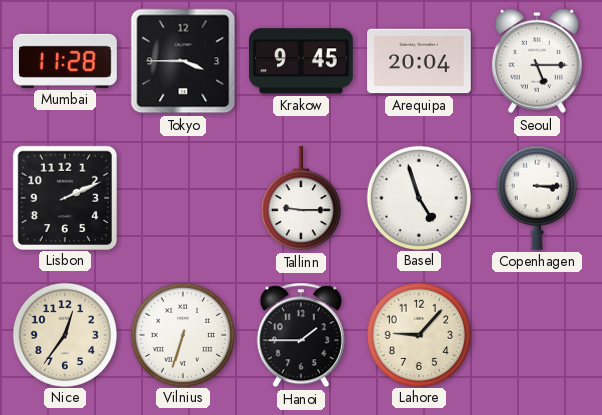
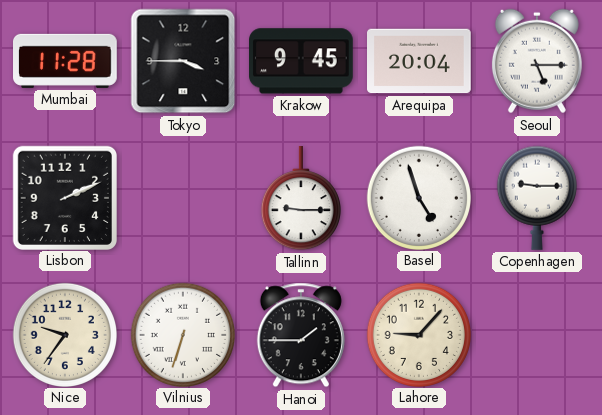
Copenhagen: 3:15 -> 9:15
Nice: 12:36 -> 9:36
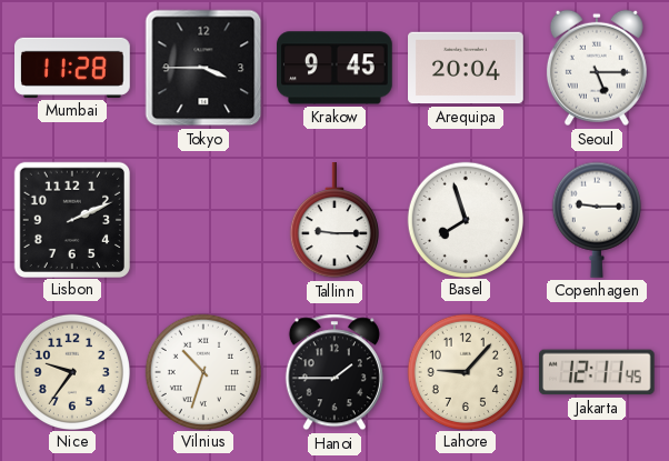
Basel: 4:57 -> 7:57
Vilnius: 6:33 -> 10:33
Jakarta: none -> 12:11
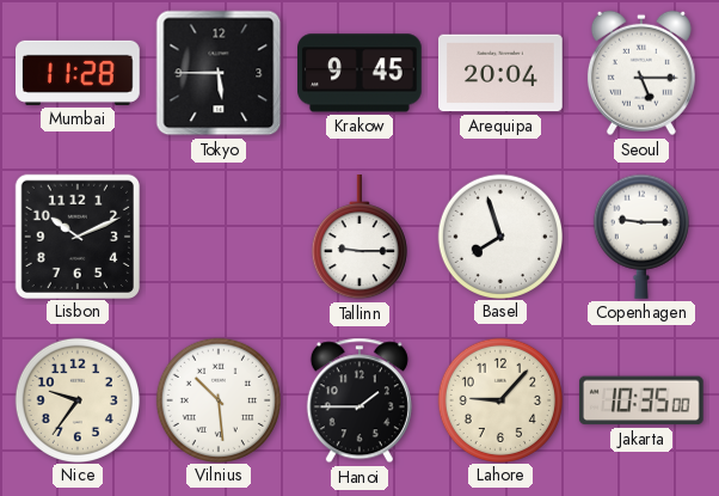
Tokyo: 3:45 -> 5:45
Lisbon: 2:11 -> 10:11
Vilnius: 10:33 -> 10:29
Jakarta: 12:11 -> 10:35
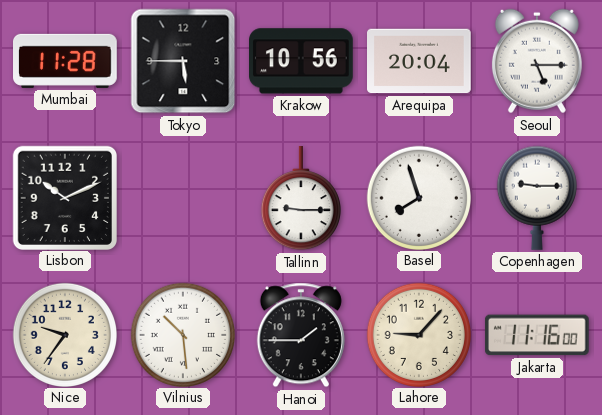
Krakow: 9:45 -> 10:56
Jakarta: 10:35 -> 11:16
